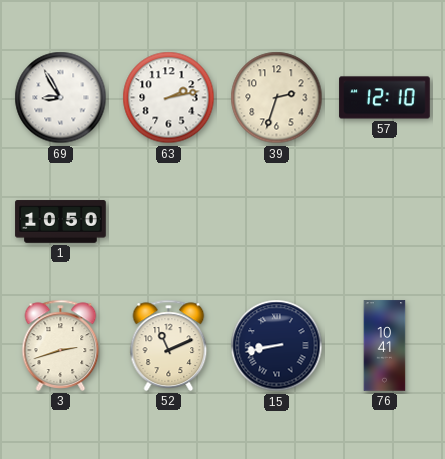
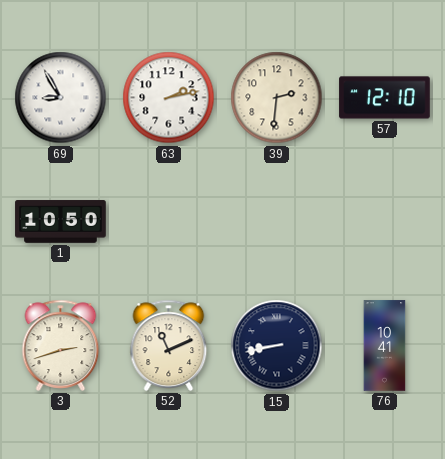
39: 2:33 -> 2:31
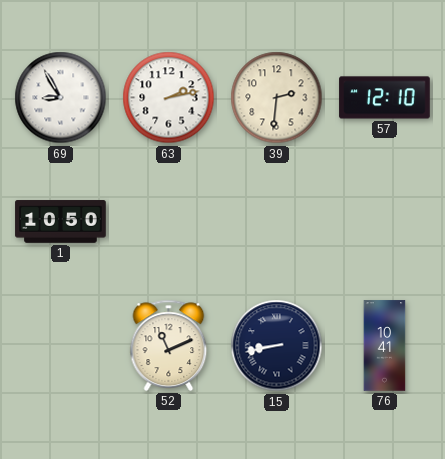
3: 2:42 -> none
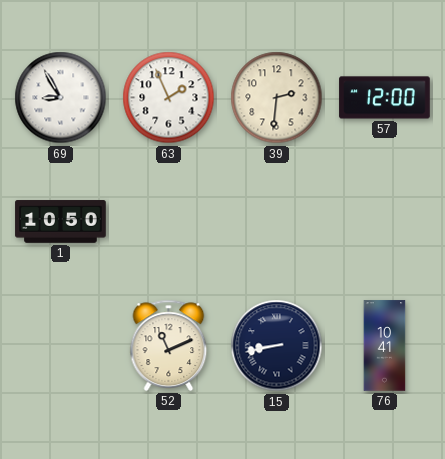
63: 2:13 -> 1:56
57: 12:10 -> 12:00
